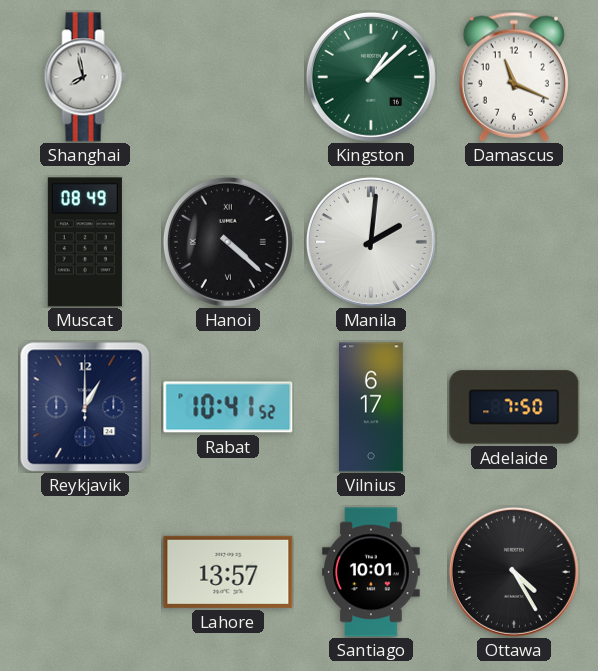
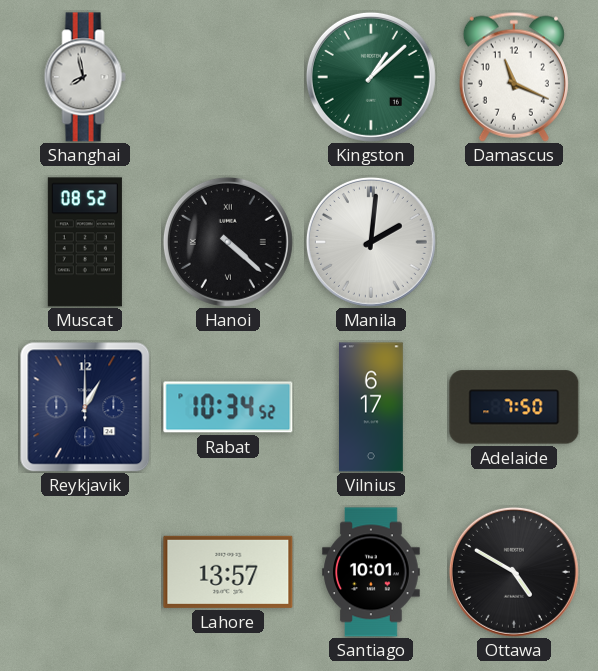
Muscat: 08:49 -> 08:52
Rabat: 10:41 -> 10:34
Ottawa: 4:25 -> 4:50
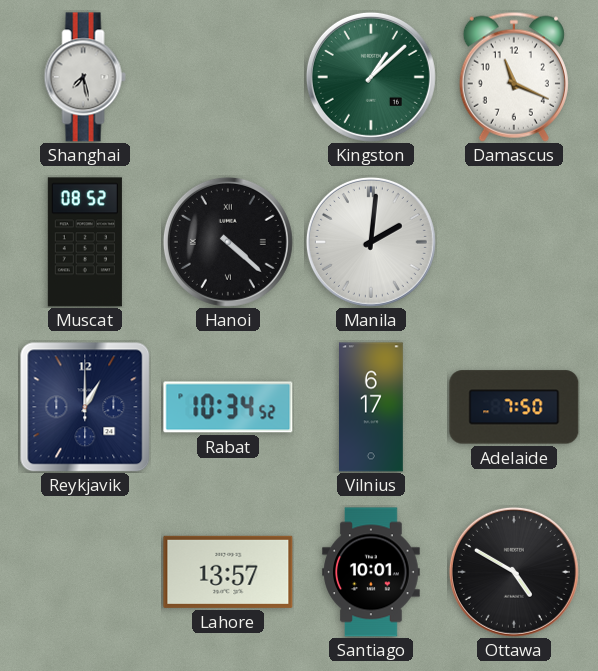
Shanghai: 7:58 -> 7:28
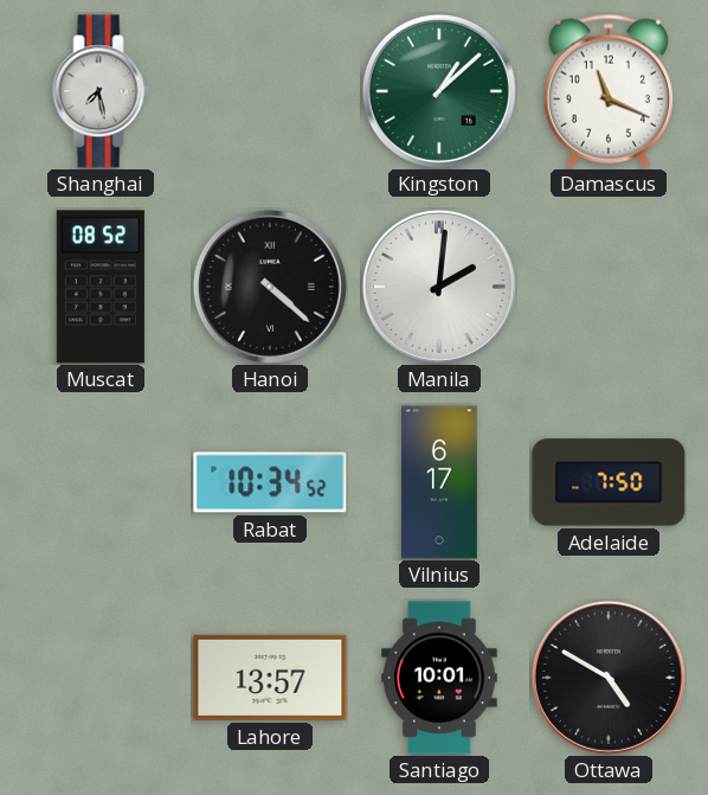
Reykjavik: 1:00 -> none
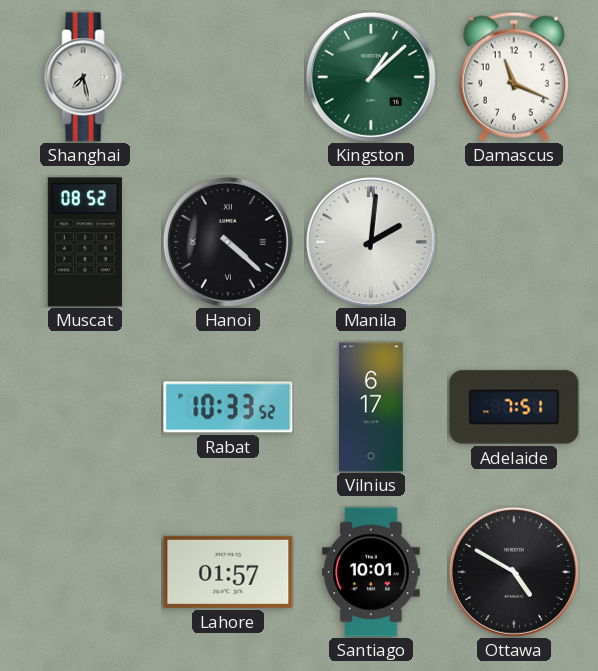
Rabat: 10:34 -> 10:33
Adelaide: 7:50 -> 7:51
Lahore: 13:57 -> 01:57
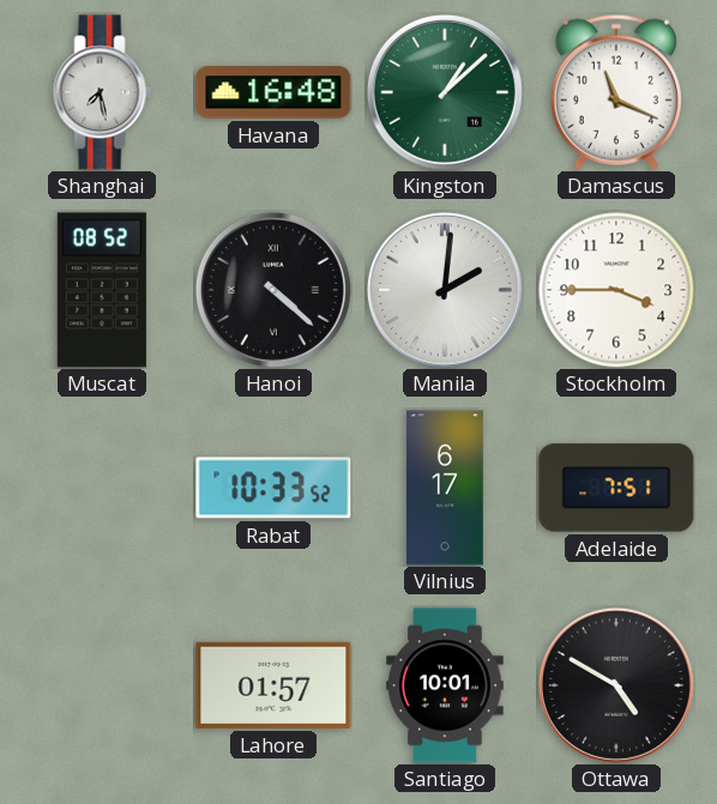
Havana: none -> 16:48
Stockholm: none -> 3:45
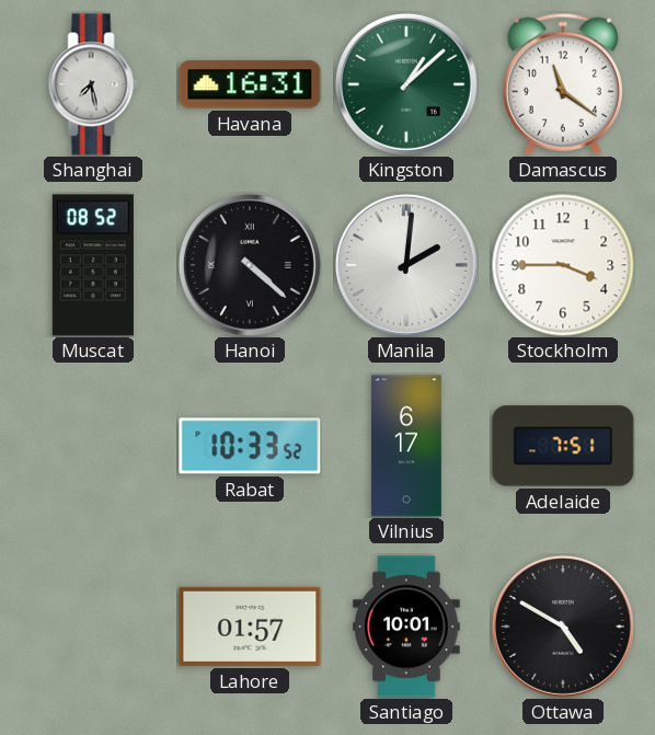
Havana: 16:48 -> 16:31
Damascus: 11:19 -> 11:21
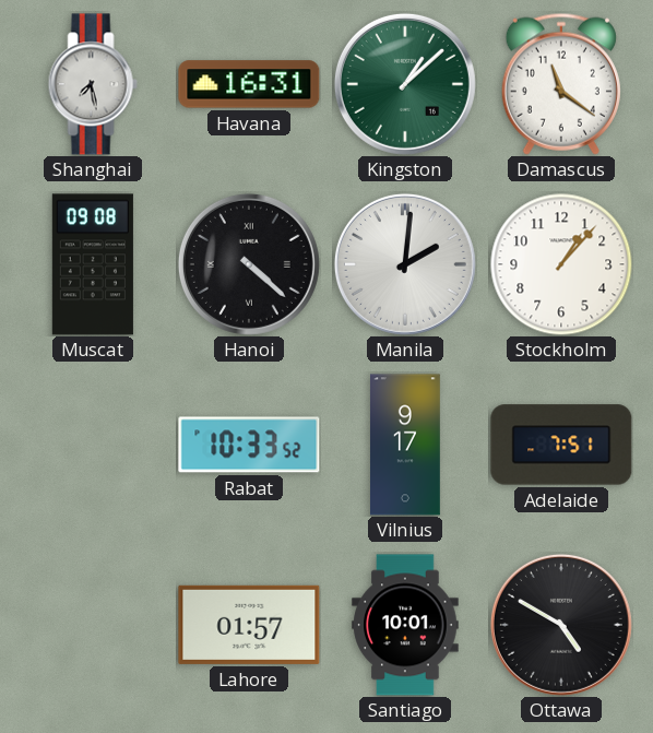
Muscat: 08:52 -> 09:08
Stockholm: 3:45 -> 1:07
Vilnius: 6:17 -> 9:17
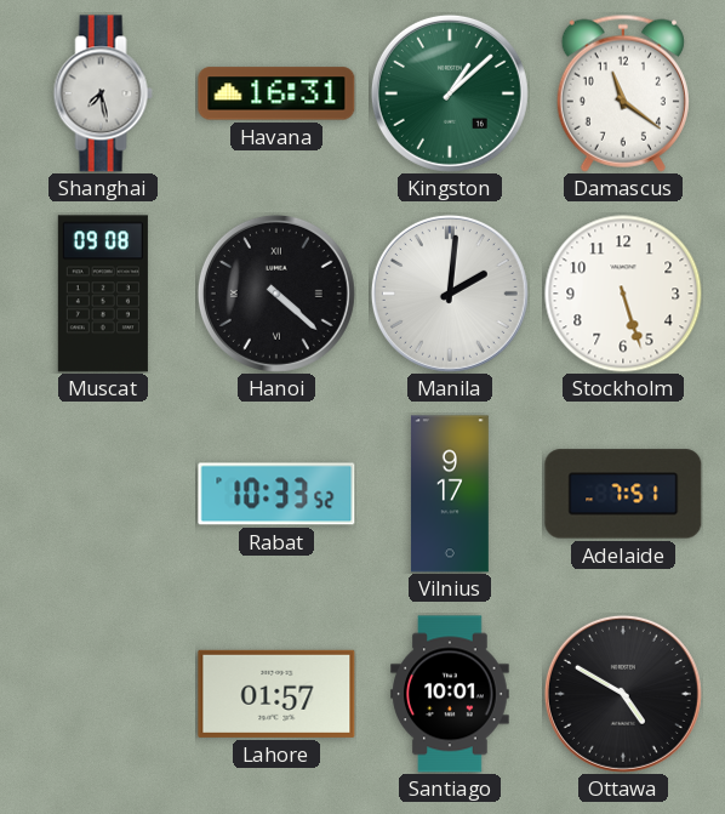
Stockholm: 1:07 -> 5:27
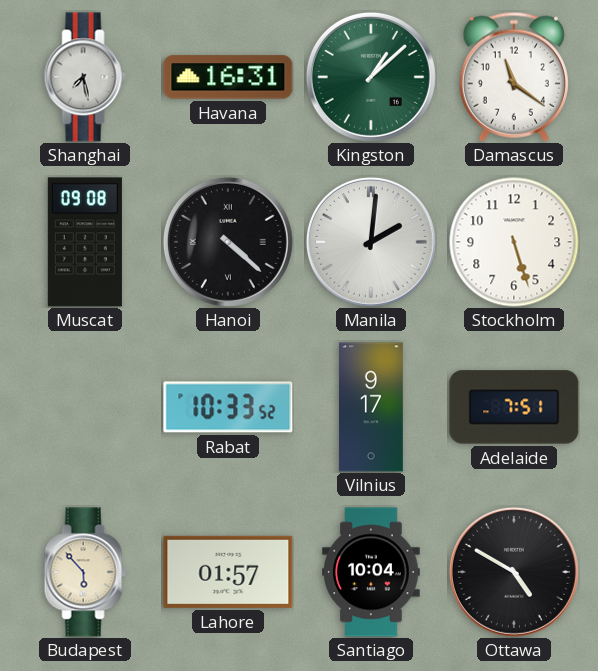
Budapest: none -> 5:53
Santiago: 10:01 -> 10:04
